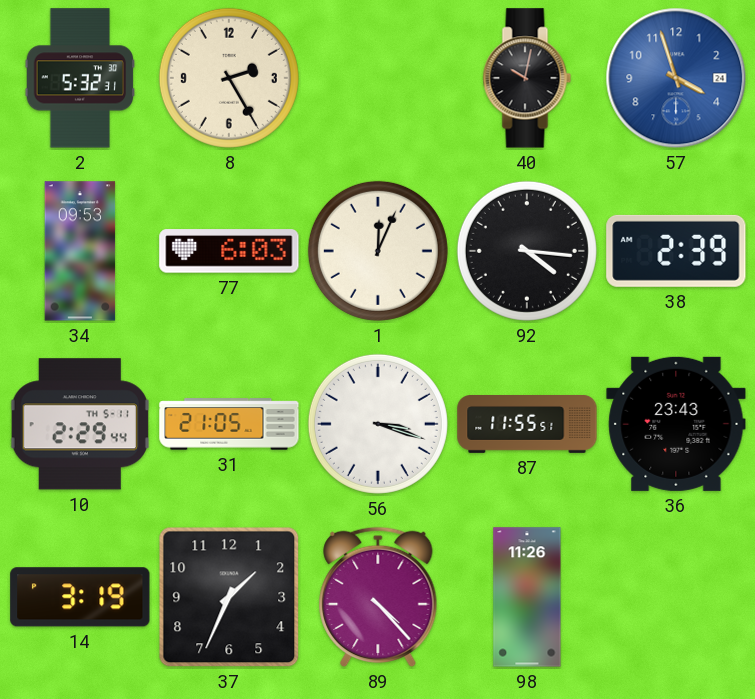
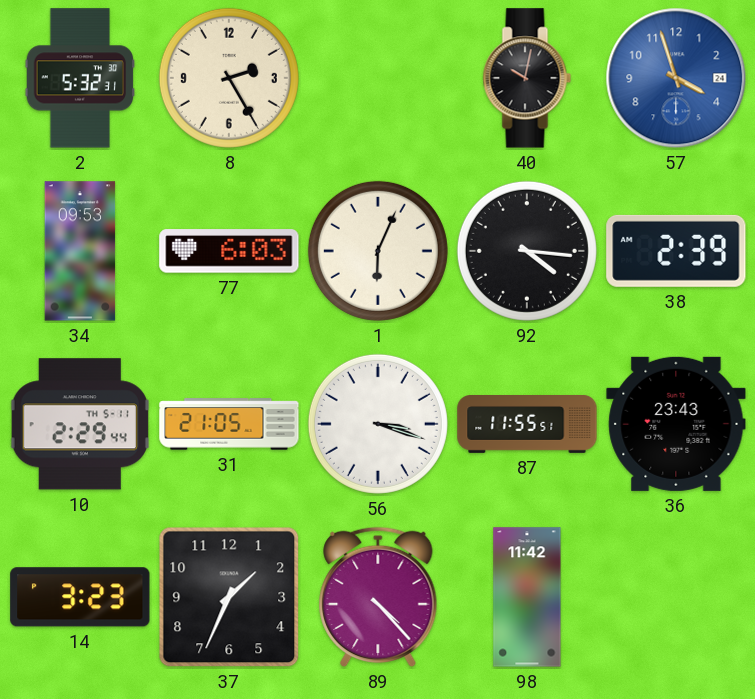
1: 12:04 -> 6:04
14: 3:19 -> 3:23
98: 11:26 -> 11:42
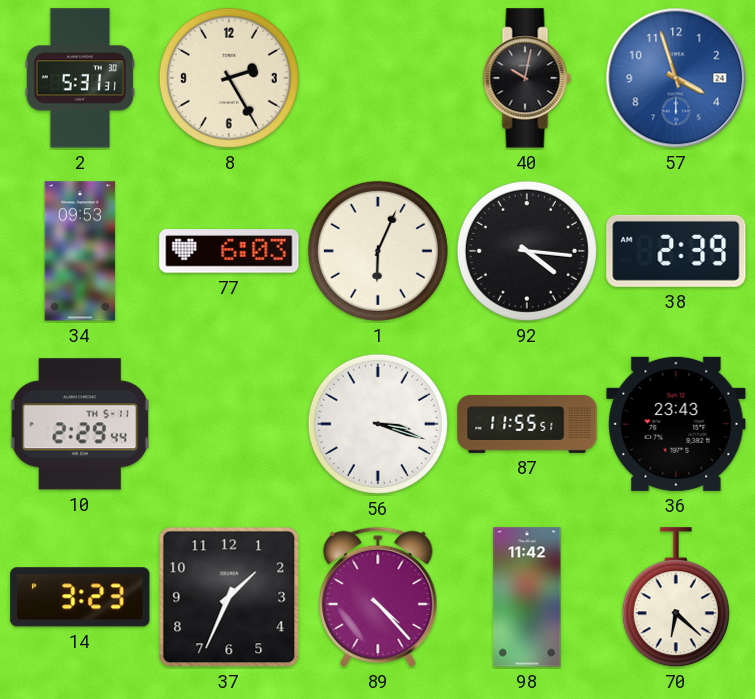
2: 5:32 -> 5:31
31: 21:05 -> none
70: none -> 6:22
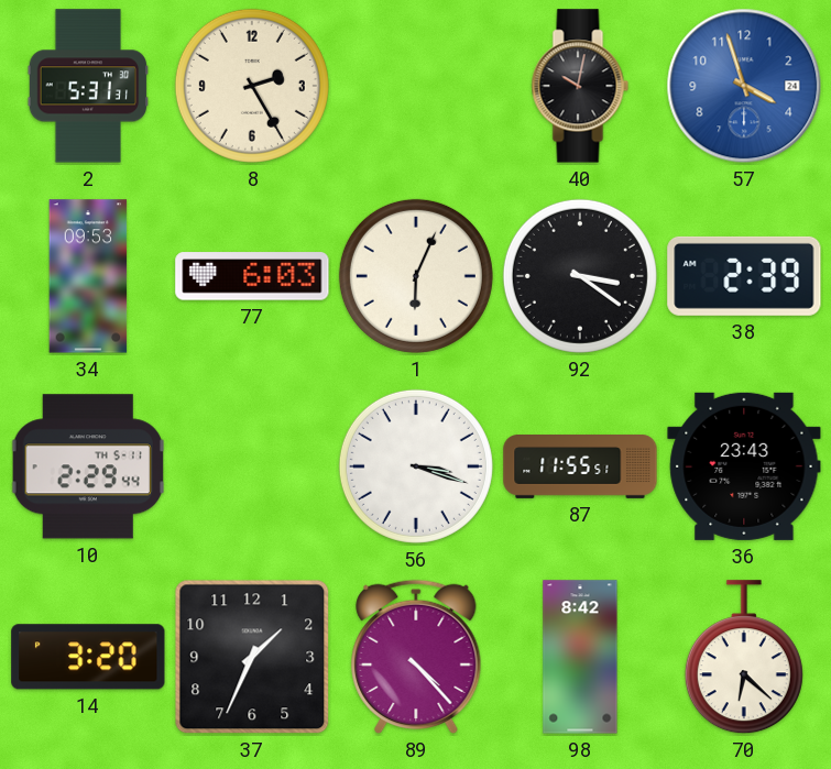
92: 4:16 -> 3:21
14: 3:23 -> 3:20
98: 11:42 -> 8:42
